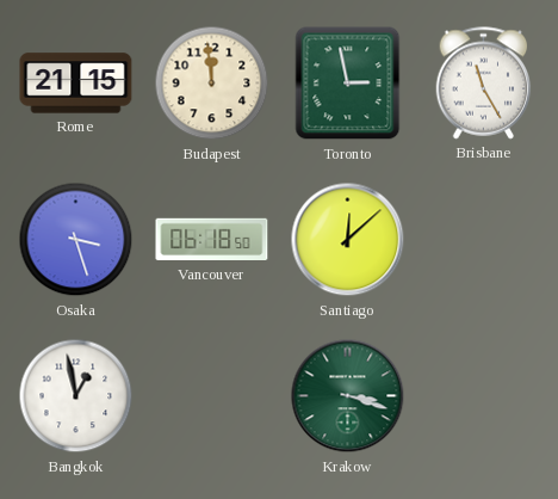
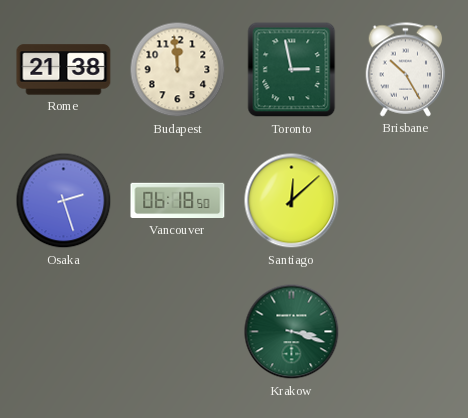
Rome: 21:15 -> 21:38
Brisbane: 11:25 -> 10:25
Osaka: 3:27 -> 2:27
Bangkok: 12:58 -> none
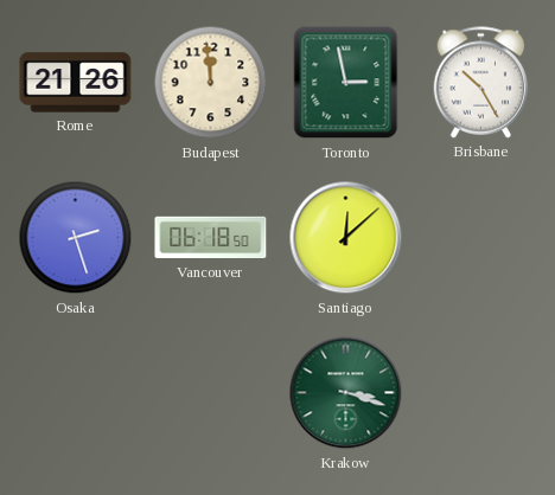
Rome: 21:38 -> 21:26
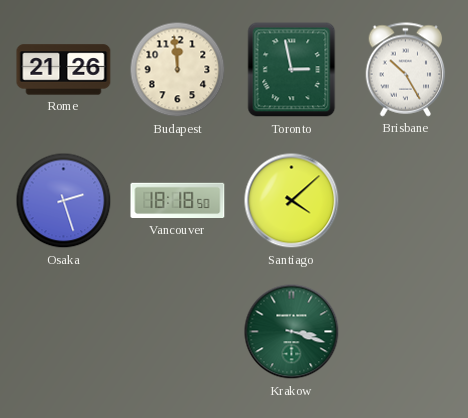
Vancouver: 06:18 -> 18:18
Santiago: 12:08 -> 4:08
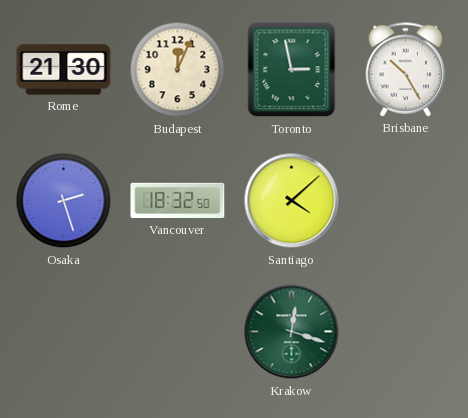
Rome: 21:26 -> 21:30
Budapest: 11:59 -> 12:04
Vancouver: 18:18 -> 18:32
Krakow: 3:18 -> 12:18
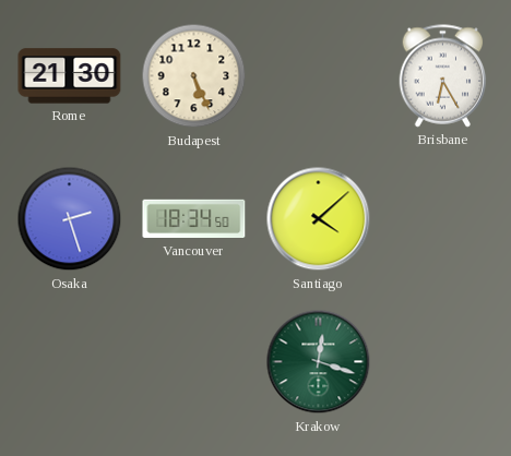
Budapest: 12:04 -> 5:26
Toronto: 2:58 -> none
Brisbane: 10:25 -> 6:25
Vancouver: 18:32 -> 18:34
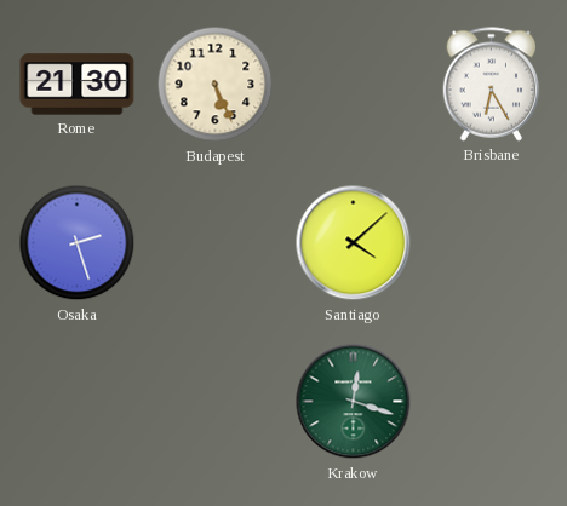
Vancouver: 18:34 -> none
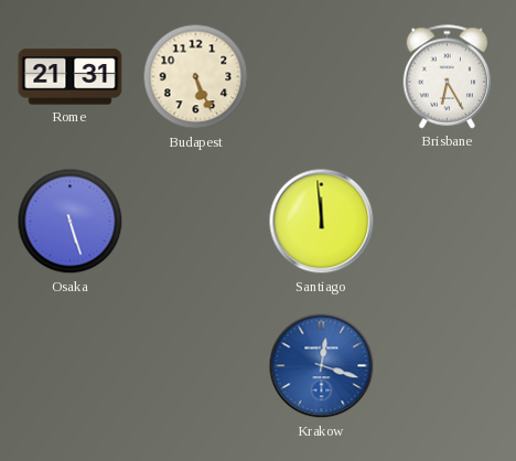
Rome: 21:30 -> 21:31
Osaka: 2:27 -> 5:27
Santiago: 4:08 -> 11:59
Krakow dial: green -> blue
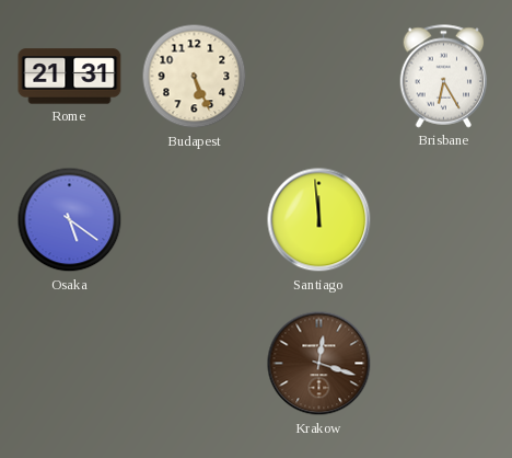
Osaka: 5:27 -> 5:21
Krakow dial: blue -> brown
